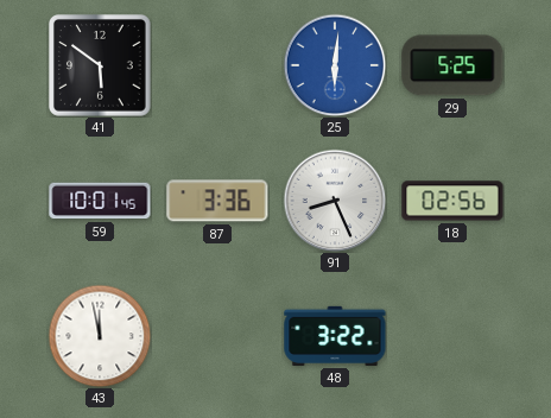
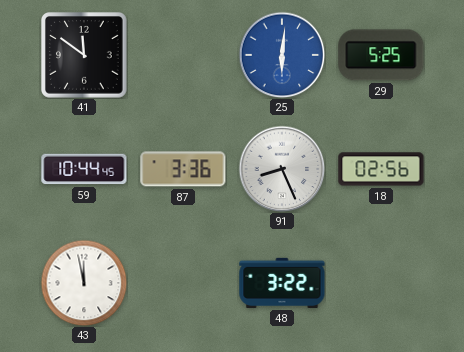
41: 5:51 -> 11:51
59: 10:01 -> 10:44
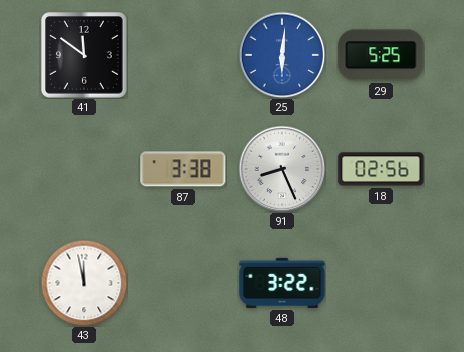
59: 10:44 -> none
87: 3:36 -> 3:38
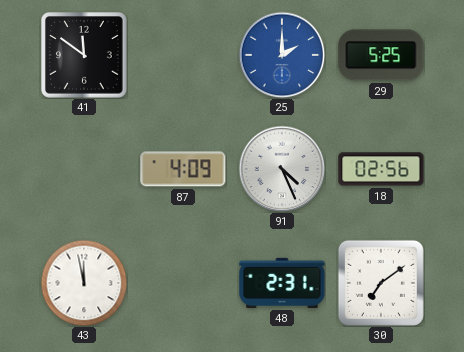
25: 6:01 -> 2:00
87: 3:38 -> 4:09
91: 8:26 -> 4:26
48: 3:22 -> 2:31
30: none -> 7:09
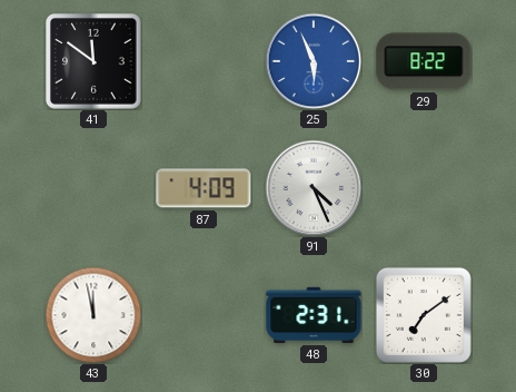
25: 2:00 -> 5:56
29: 5:25 -> 8:22
18: 02:56 -> none
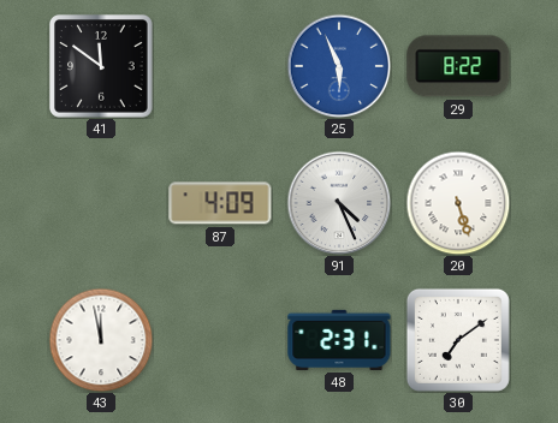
20: none -> 5:27
